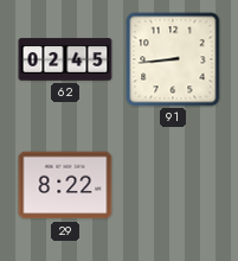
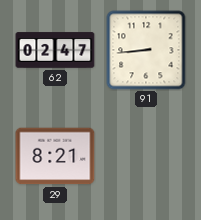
62: 02:45 -> 02:47
29: 8:22 -> 8:21
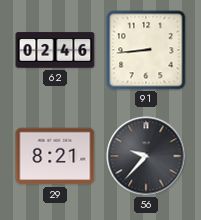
62: 02:47 -> 02:46
56: none -> 9:37
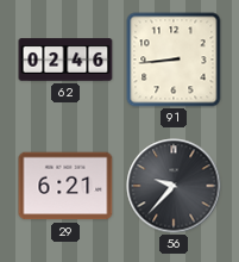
29: 8:21 -> 6:21
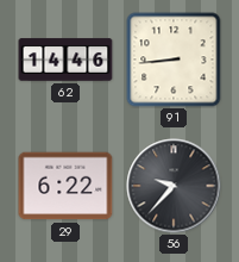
62: 02:46 -> 14:46
29: 6:21 -> 6:22
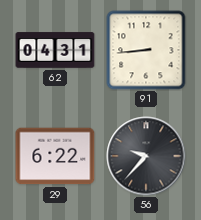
62: 14:46 -> 04:31
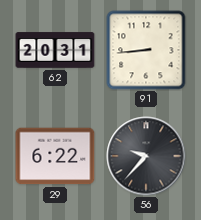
62: 04:31 -> 20:31
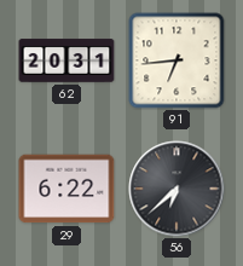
91: 8:44 -> 6:44
56: 9:37 -> 6:38
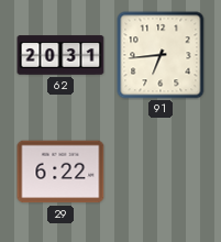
56: 6:38 -> none
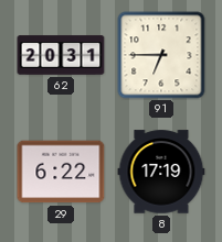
91: 6:44 -> 6:45
8: none -> 17:19
